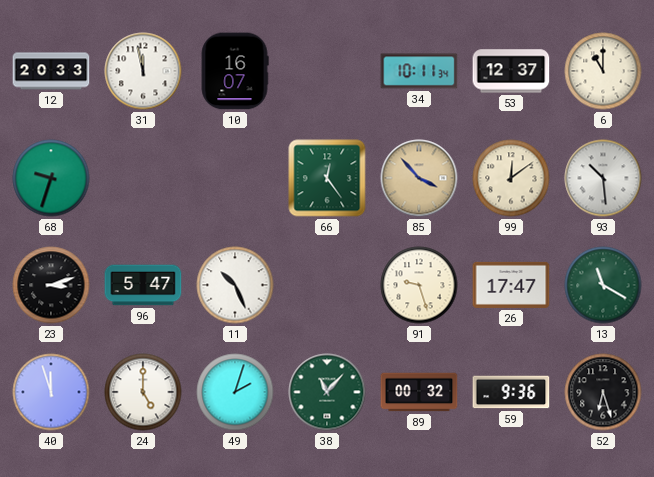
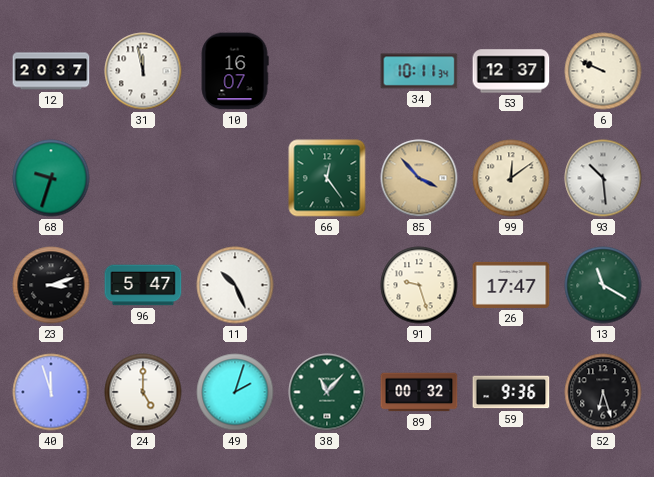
12: 20:33 -> 20:37
6: 11:00 -> 9:49
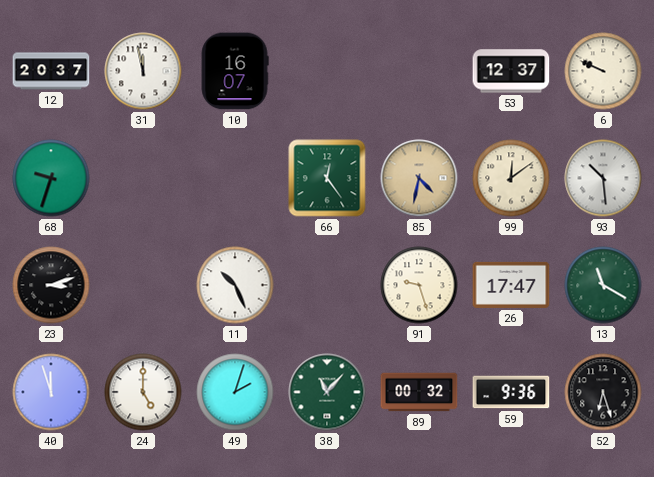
34: 10:11 -> none
85: 3:53 -> 4:32
96: 5:47 -> none
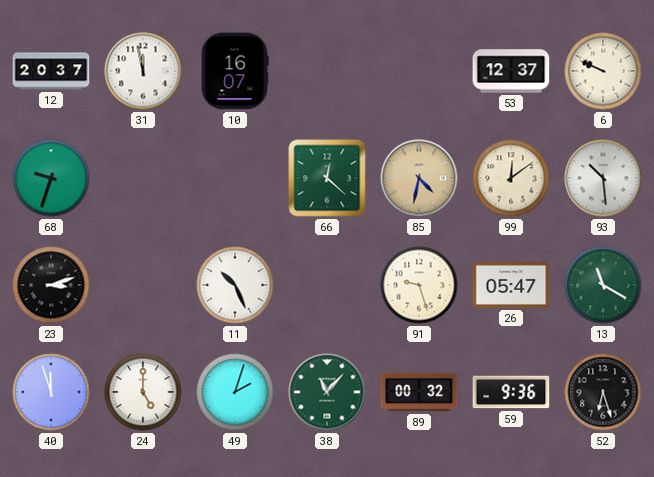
66: 12:24 -> 12:22
26: 17:47 -> 05:47
